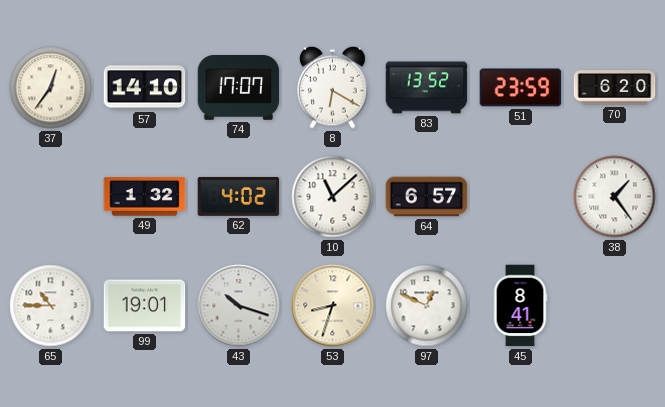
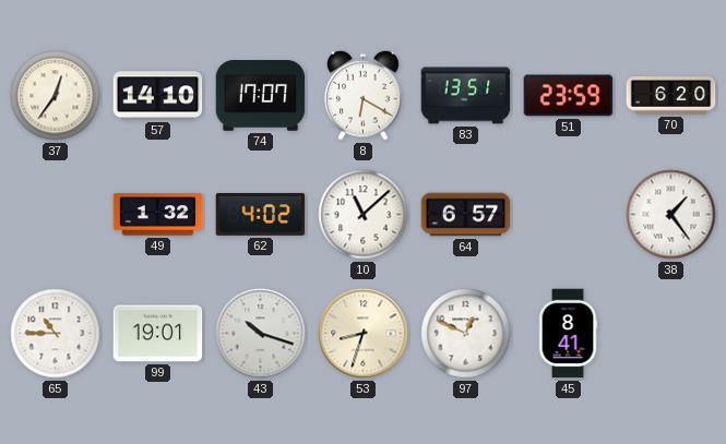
83: 13:52 -> 13:51
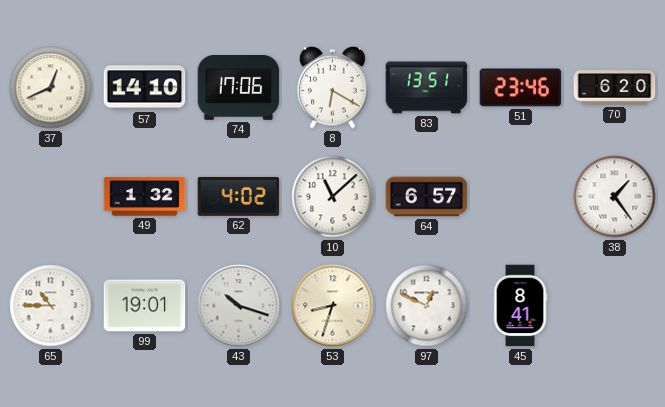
37: 12:36 -> 12:41
74: 17:07 -> 17:06
51: 23:59 -> 23:46
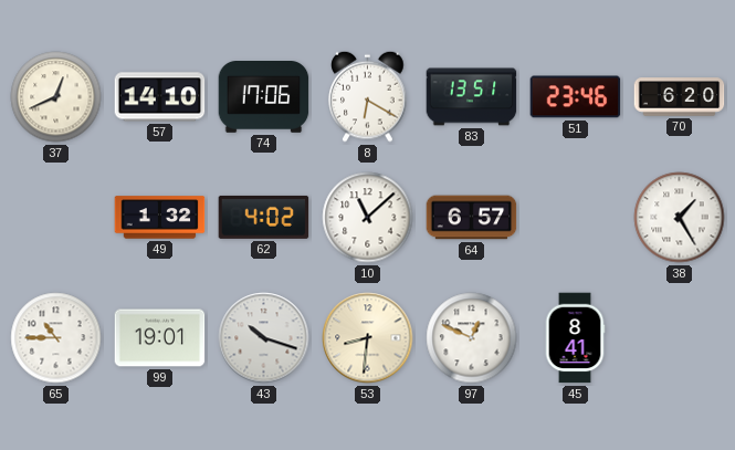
38: 1:24 -> 1:25
53: 8:33 -> 8:31
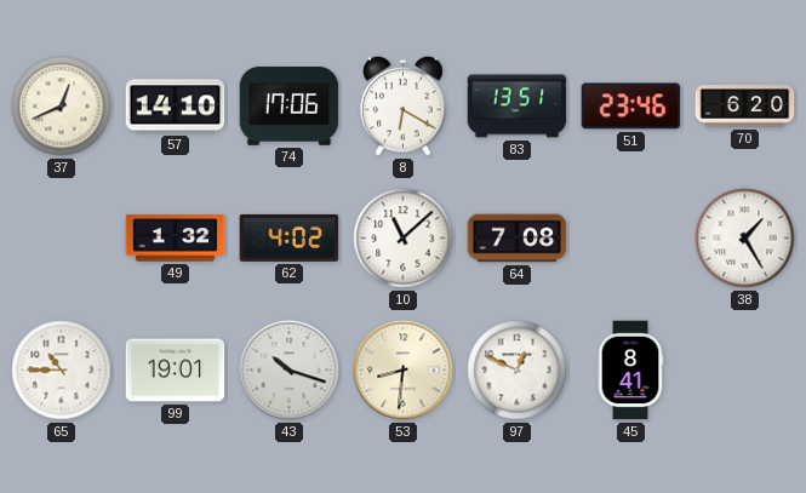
64: 6:57 -> 7:08
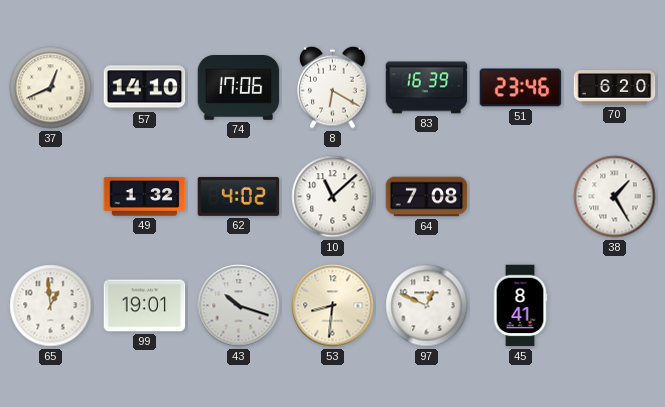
83: 13:51 -> 16:39
65: 10:45 -> 12:59
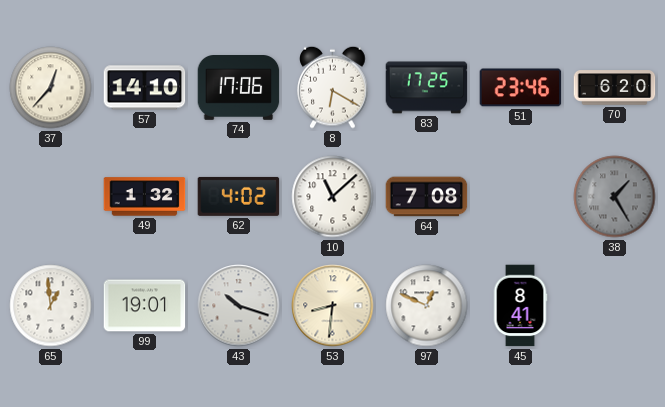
37: 12:41 -> 12:37
83: 16:39 -> 17:25
38 dial: white -> grey
